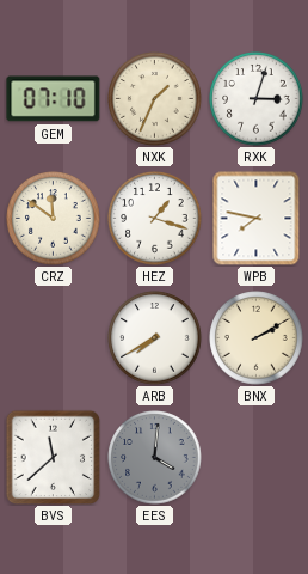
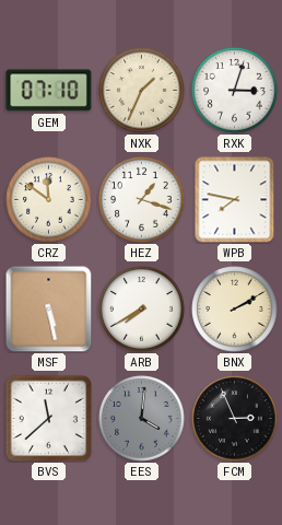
MSF: none -> 5:28
FCM: none -> 2:56
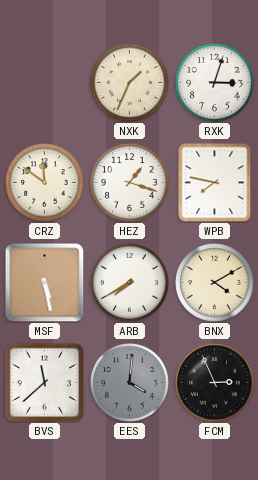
GEM: 07:10 -> none
BNX: 2:10 -> 4:10
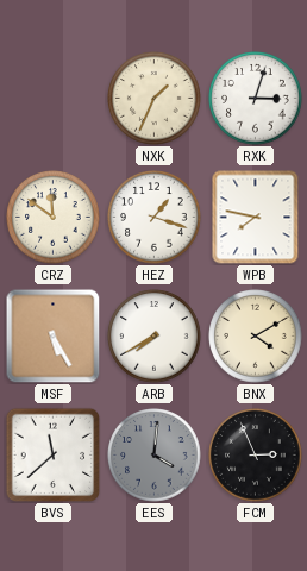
MSF: 5:28 -> 5:25
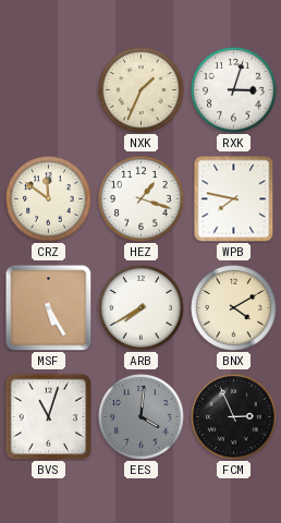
BVS: 11:38 -> 11:03
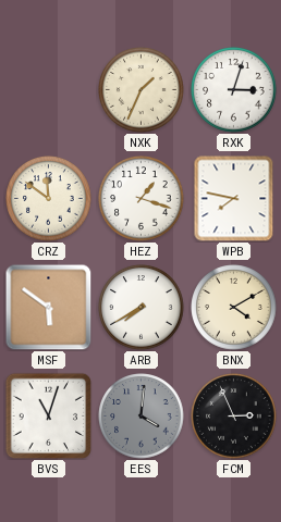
MSF: 5:25 -> 5:51
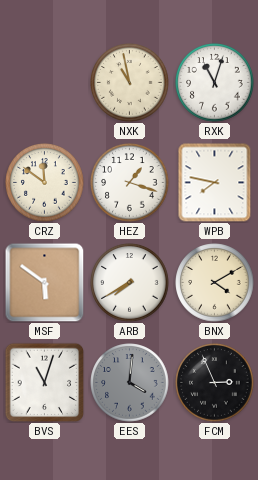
NXK: 1:34 -> 10:58
RXK: 3:03 -> 11:03
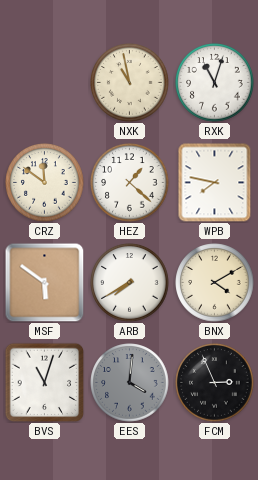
HEZ: 1:18 -> 1:22
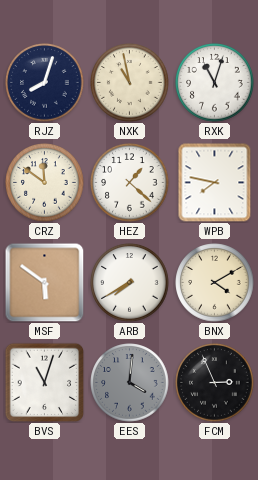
RJZ: none -> 8:03
